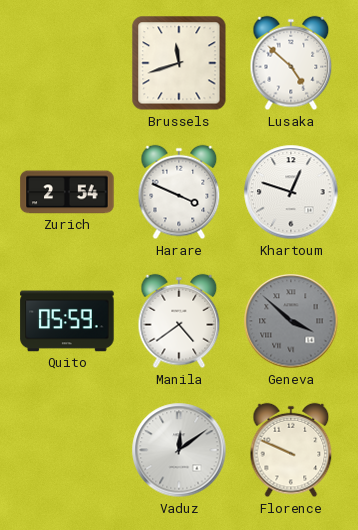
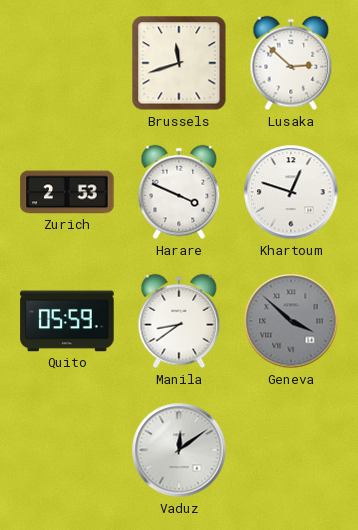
Lusaka: 4:52 -> 2:52
Zurich: 2:54 -> 2:53
Manila: 4:39 -> 8:39
Florence: 9:49 -> none
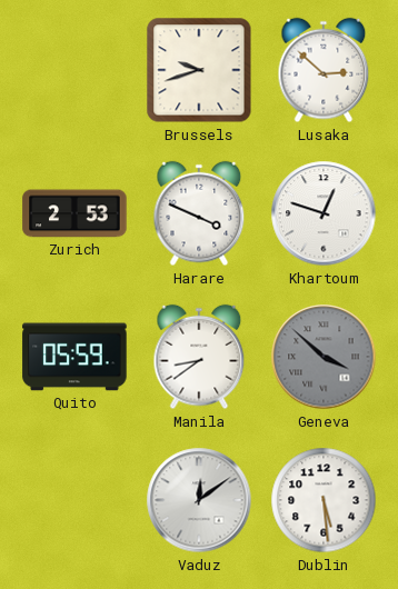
Brussels: 11:42 -> 9:42
Dublin: none -> 5:29
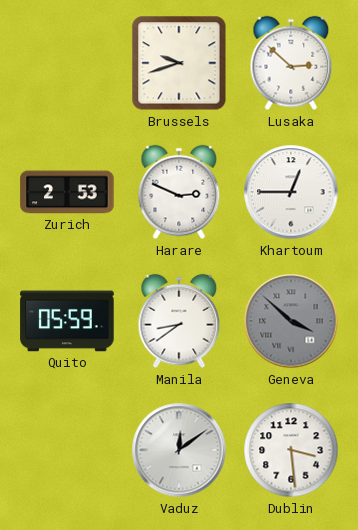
Harare: 3:49 -> 2:49
Khartoum: 12:48 -> 12:45
Dublin: 5:29 -> 3:29
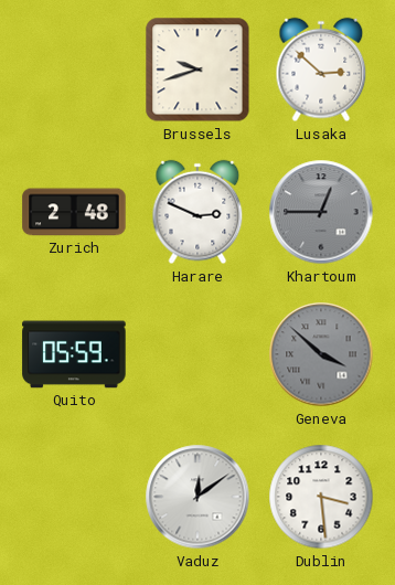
Zurich: 2:53 -> 2:48
Khartoum dial: white -> grey
Manila: 8:39 -> none
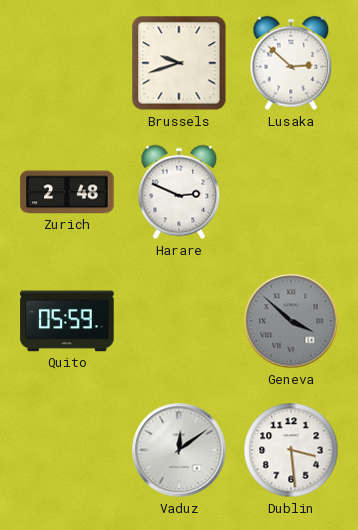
Khartoum: 12:45 -> none
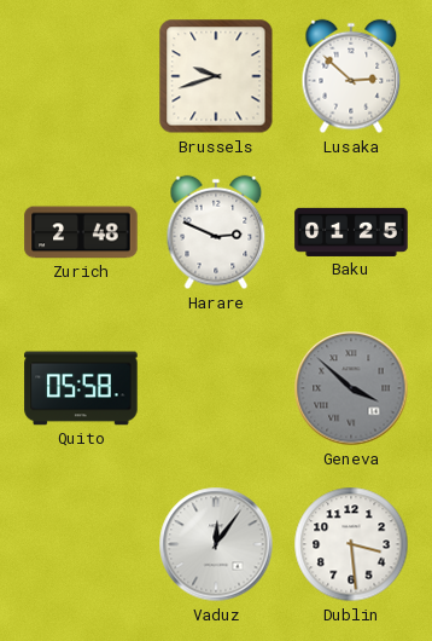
Baku: none -> 01:25
Quito: 05:59 -> 05:58
Vaduz: 12:09 -> 12:06
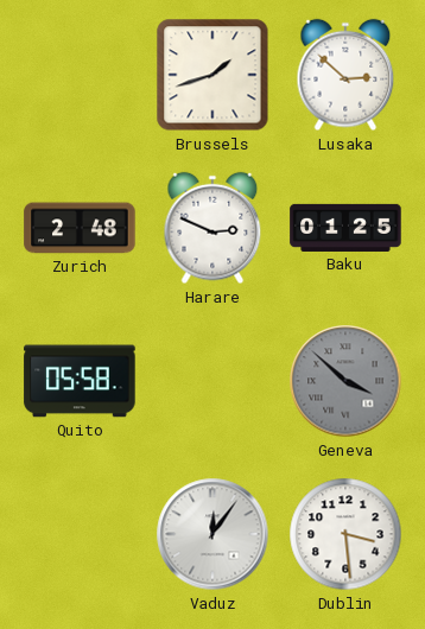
Brussels: 9:42 -> 1:42
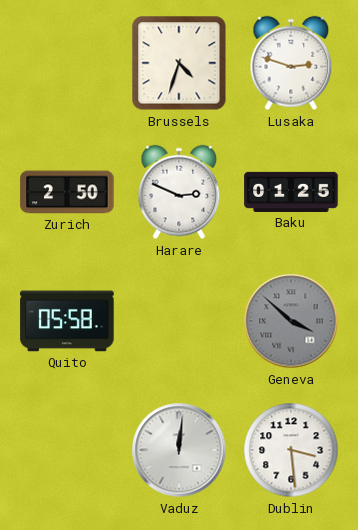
Brussels: 1:42 -> 4:33
Lusaka: 2:52 -> 2:48
Zurich: 2:48 -> 2:50
Vaduz: 12:06 -> 12:01
